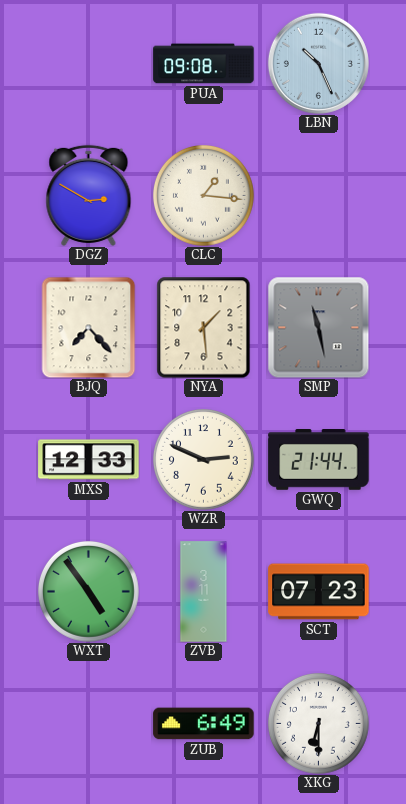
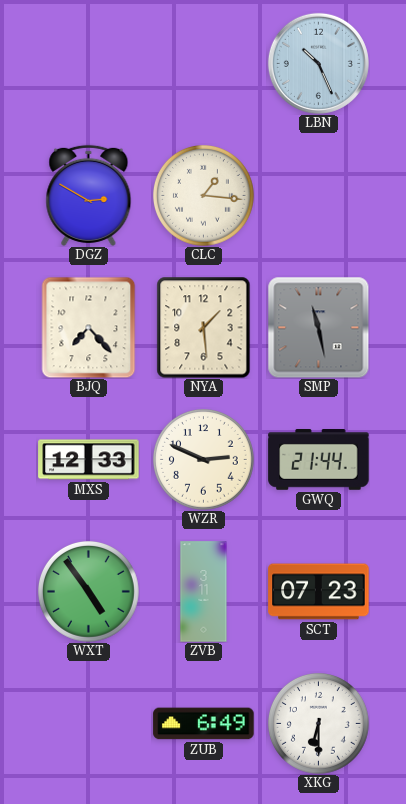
PUA: 09:08 -> none
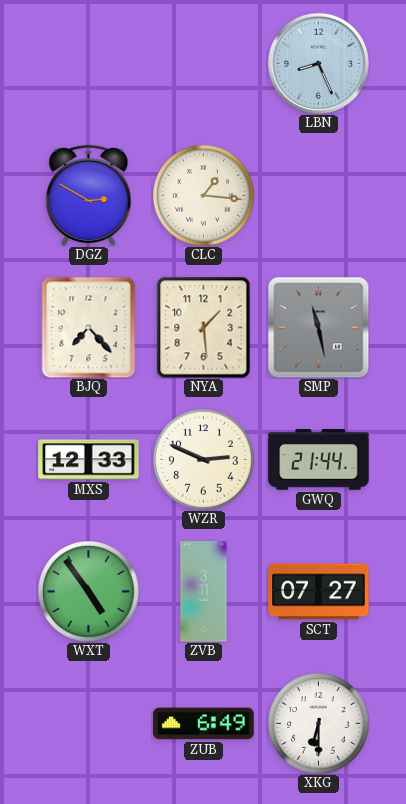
LBN: 10:26 -> 8:26
SCT: 07:23 -> 07:27
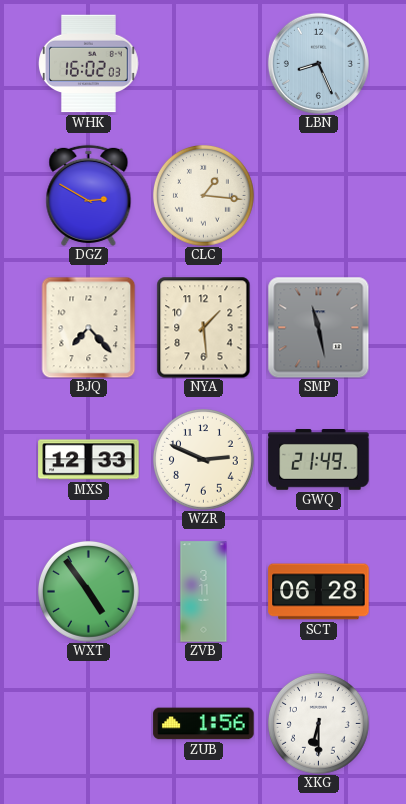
WHK: none -> 16:02
GWQ: 21:44 -> 21:49
SCT: 07:27 -> 06:28
ZUB: 6:49 -> 1:56
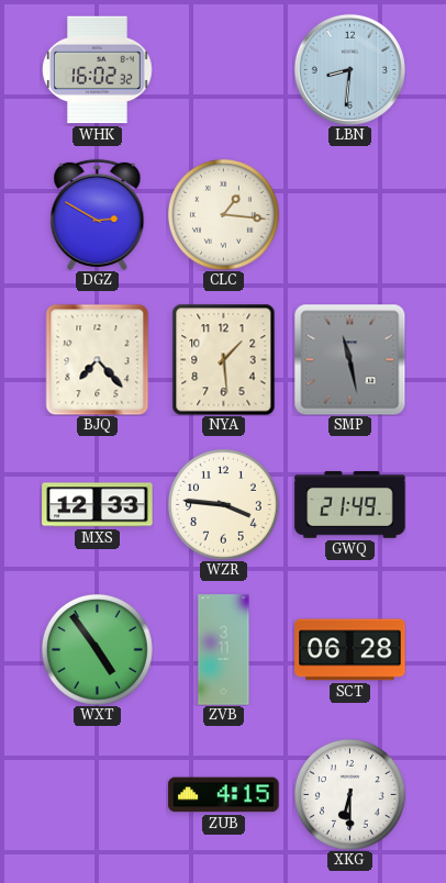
WHK: 16:02:03 -> 16:02:32
LBN: 8:26 -> 8:31
WZR: 2:49 -> 3:46
ZUB: 1:56 -> 4:15
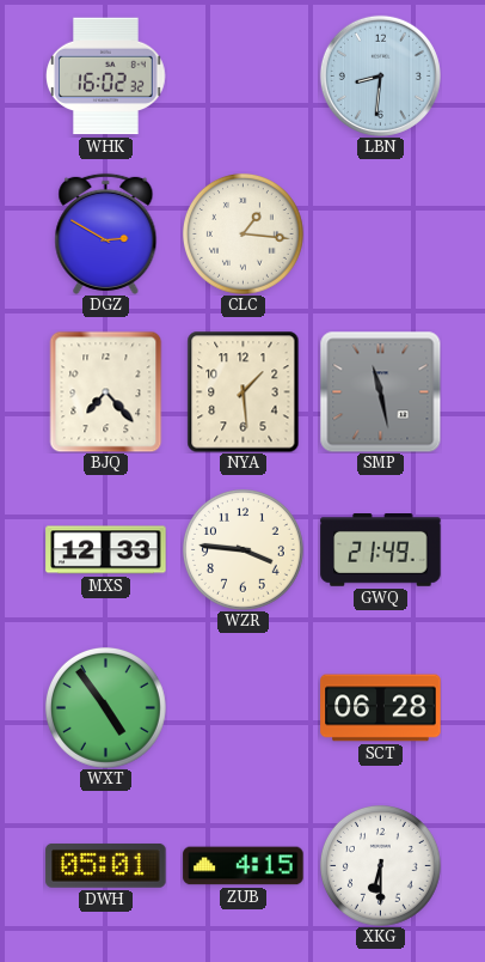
ZVB: 3:11 -> none
DWH: none -> 05:01
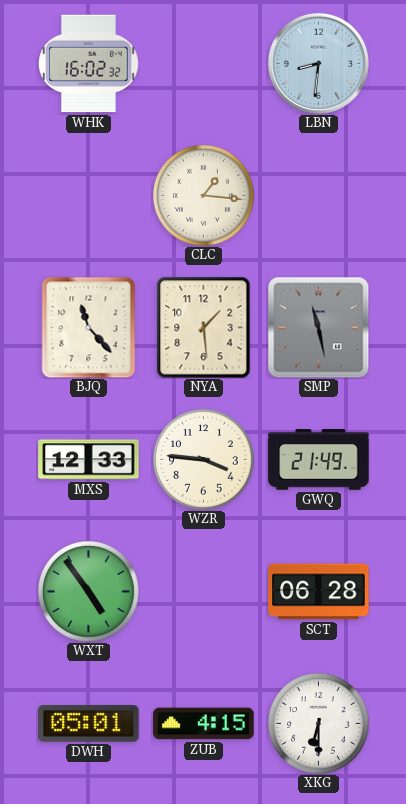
DGZ: 2:50 -> none
BJQ: 7:23 -> 11:23
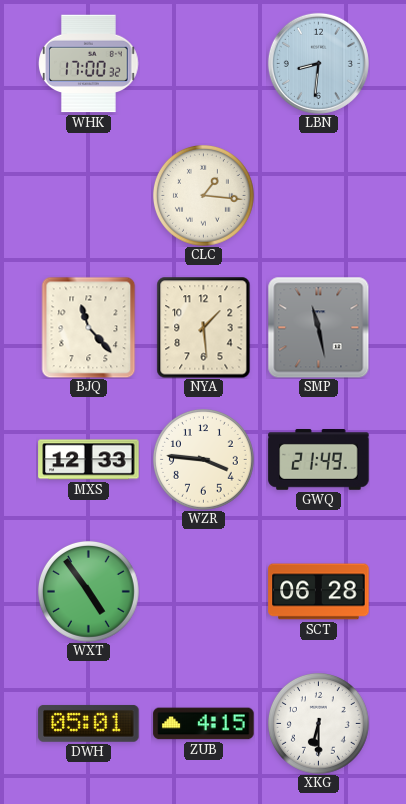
WHK: 16:02 -> 17:00
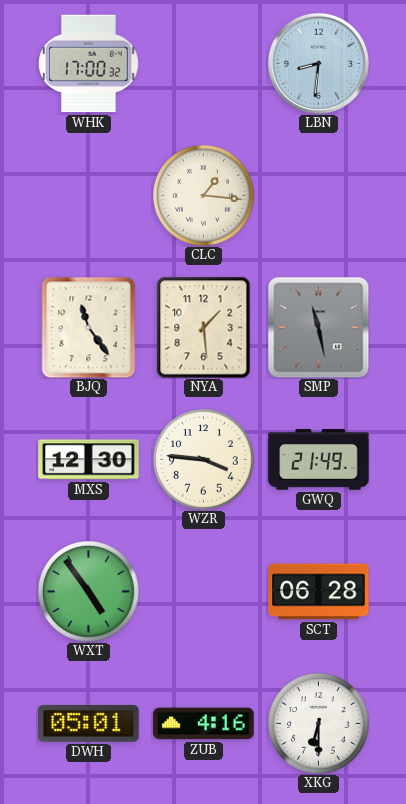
BJQ: 11:23 -> 11:24
MXS: 12:33 -> 12:30
ZUB: 4:15 -> 4:16
